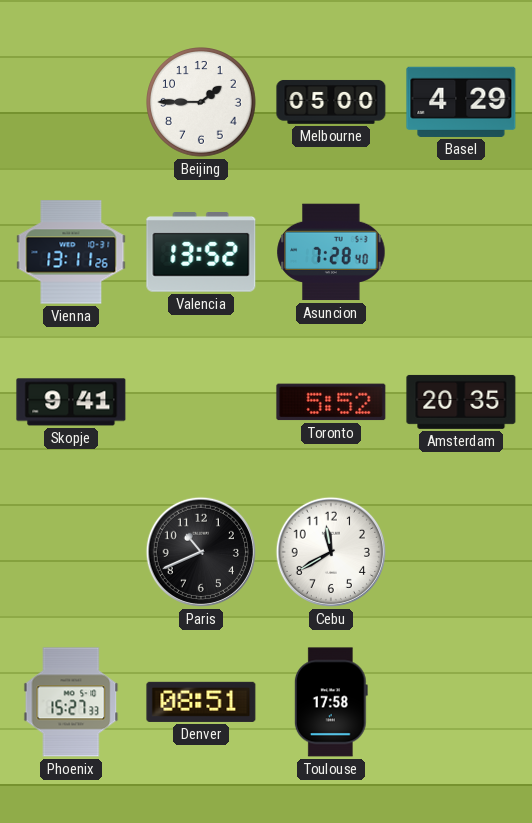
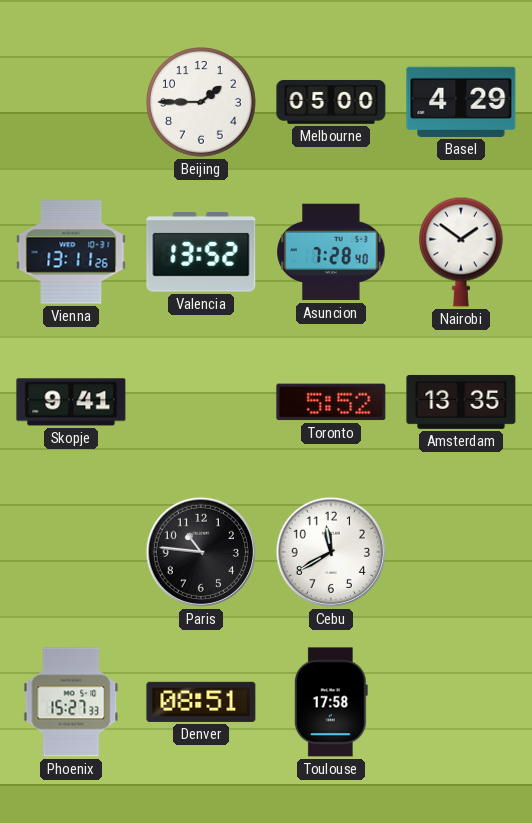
Nairobi: none -> 1:51
Amsterdam: 20:35 -> 13:35
Paris: 10:41 -> 10:46
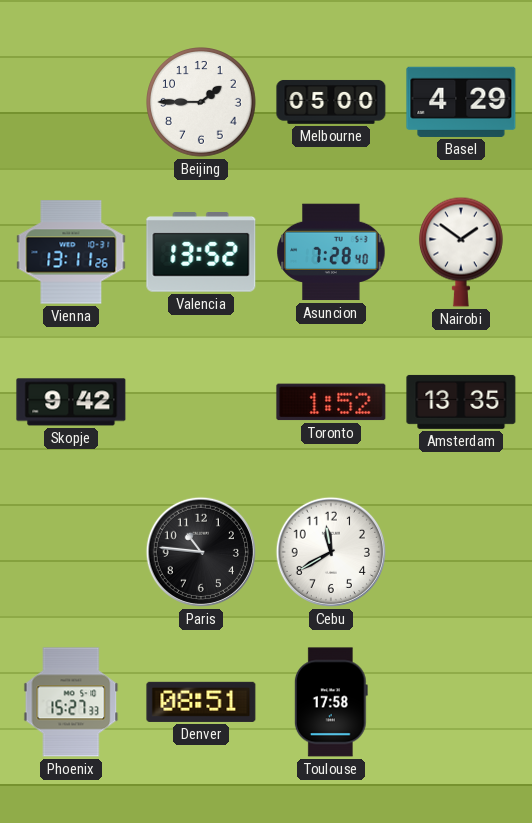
Skopje: 9:41 -> 9:42
Toronto: 5:52 -> 1:52
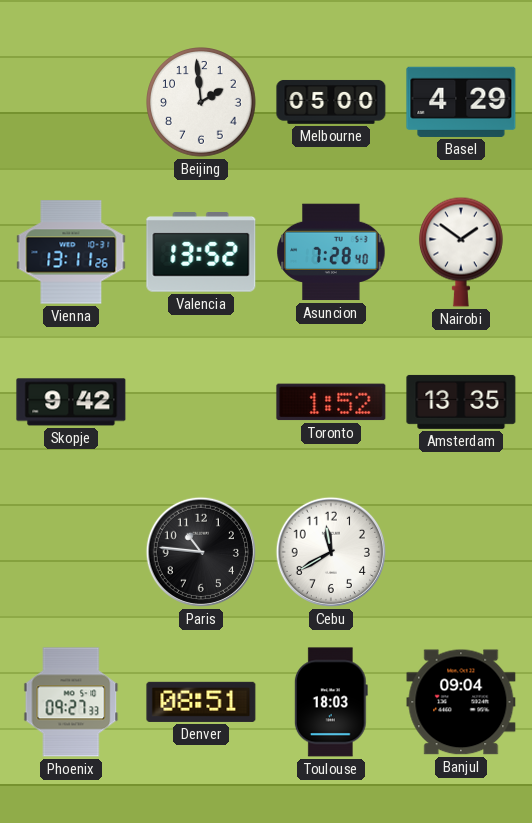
Beijing: 1:45 -> 1:59
Phoenix: 15:27 -> 09:27
Toulouse: 17:58 -> 18:03
Banjul: none -> 09:04
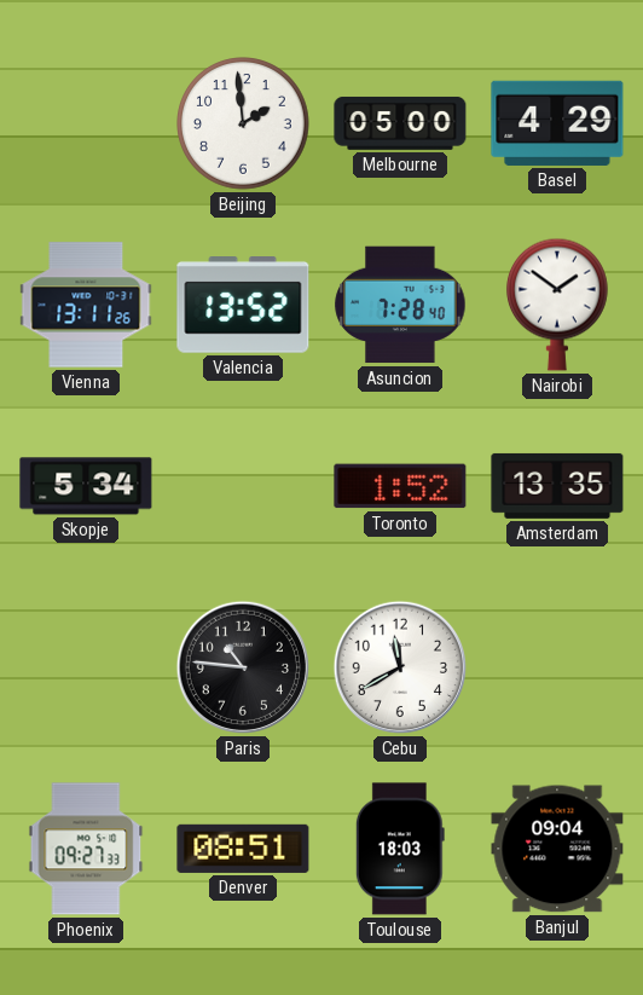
Skopje: 9:42 -> 5:34
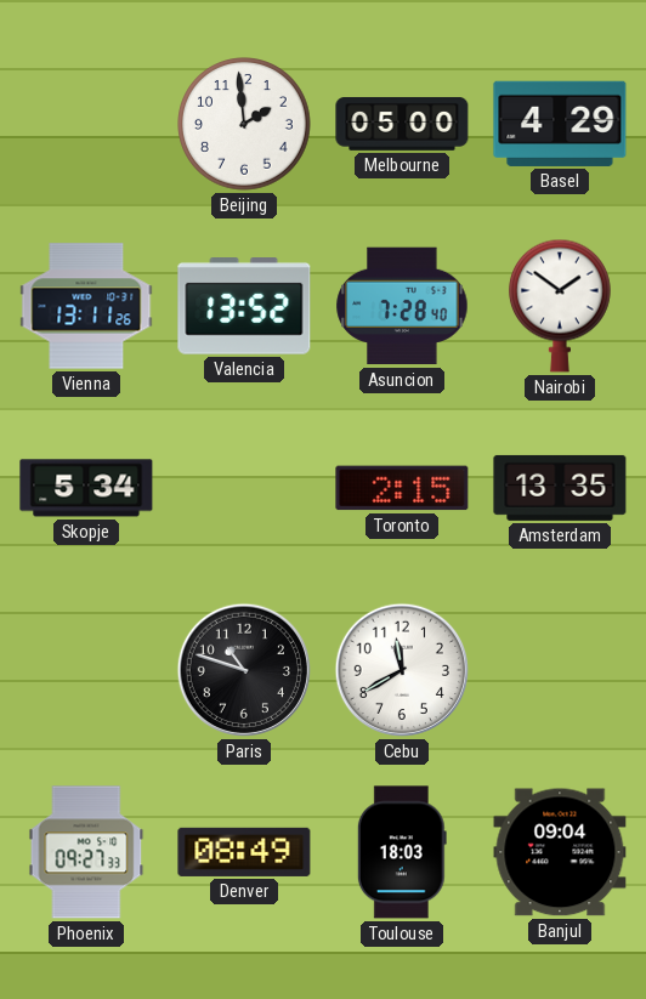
Toronto: 1:52 -> 2:15
Paris: 10:46 -> 10:48
Denver: 08:51 -> 08:49
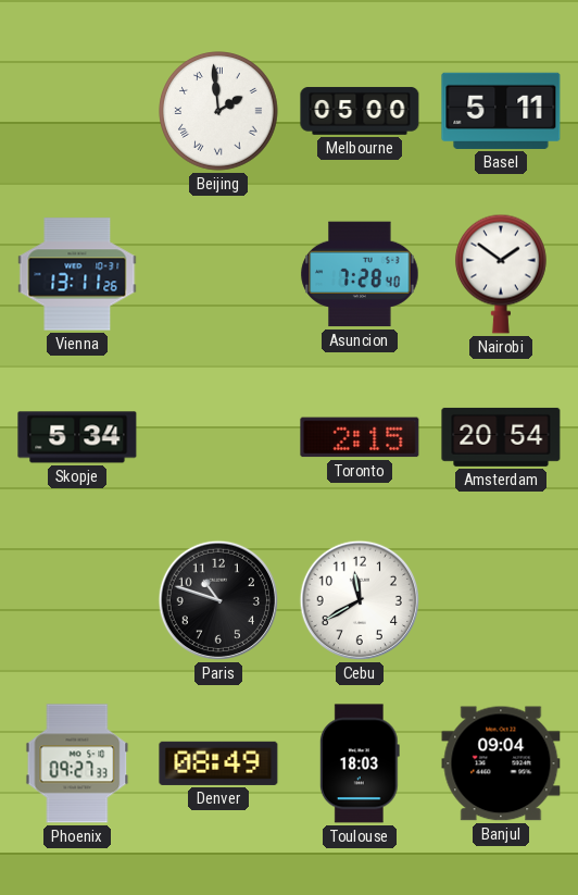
Beijing numerals: Arabic -> Roman
Basel: 4:29 -> 5:11
Valencia: 13:52 -> none
Amsterdam: 13:35 -> 20:54
